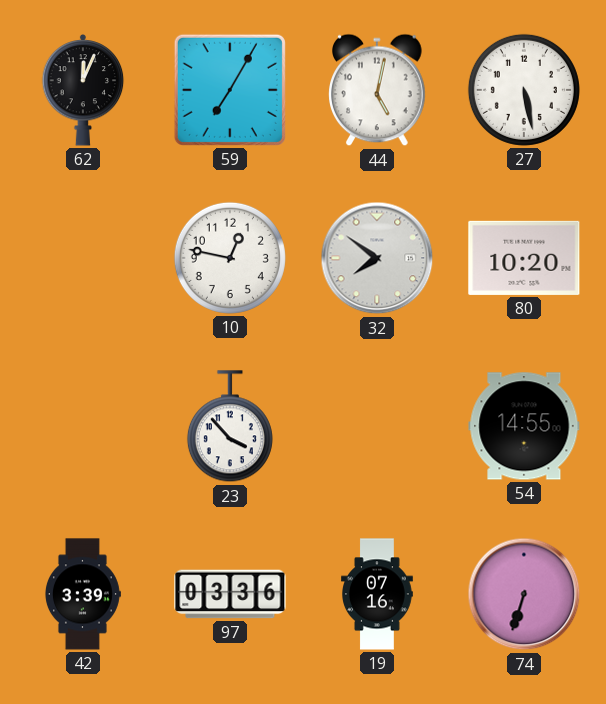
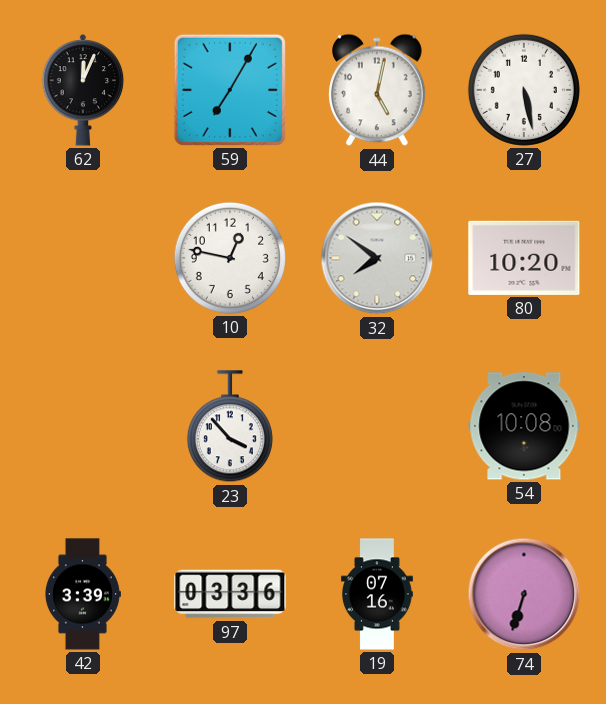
54: 14:55 -> 10:08
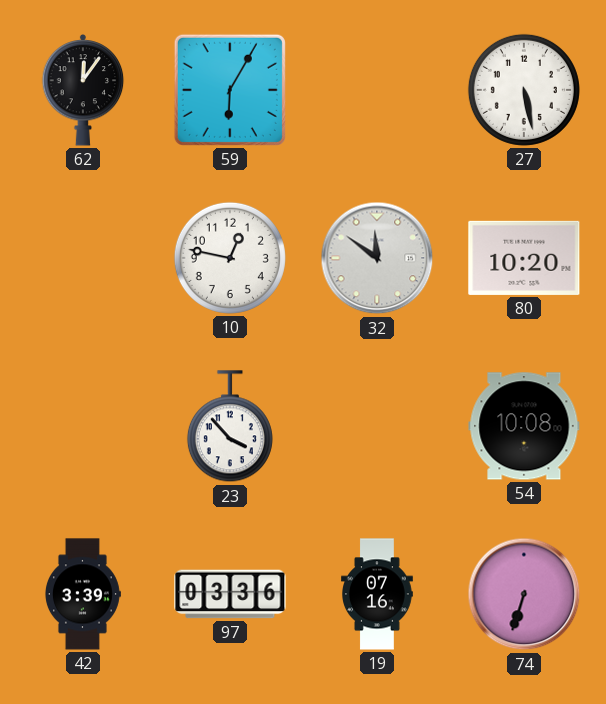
62: 12:04 -> 12:06
59: 7:05 -> 6:05
44: 5:02 -> none
32: 7:51 -> 11:51
